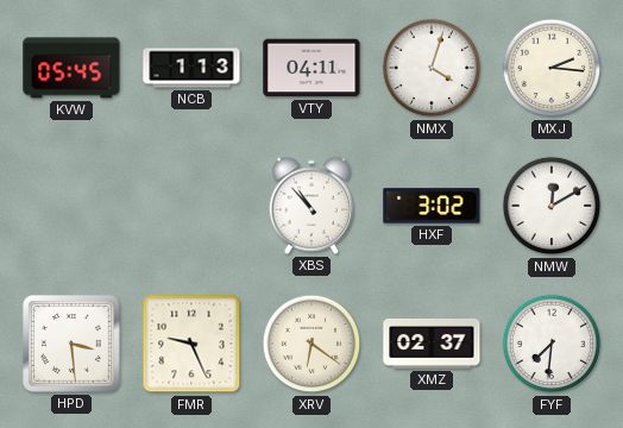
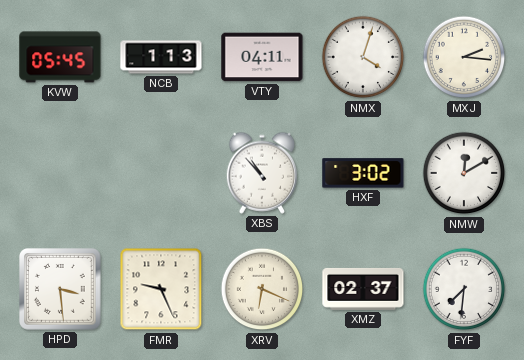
XRV: 6:21 -> 6:19
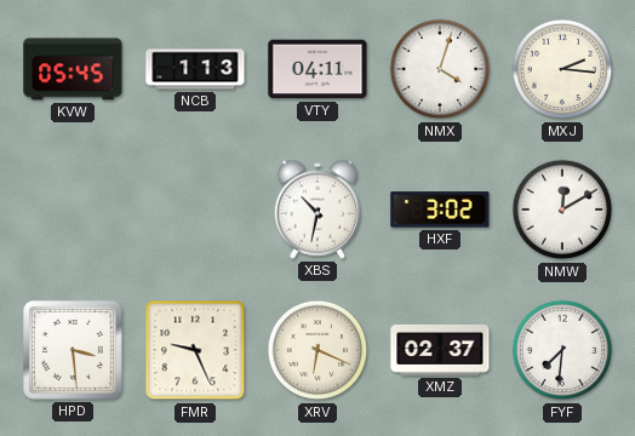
XBS: 10:53 -> 10:32
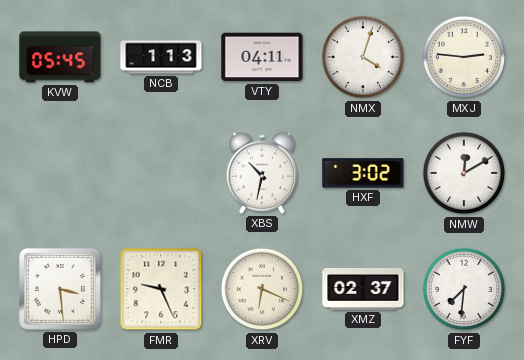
MXJ: 2:16 -> 2:46
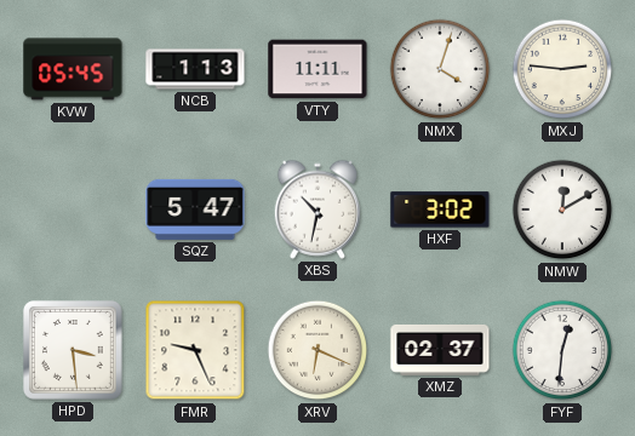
VTY: 04:11 -> 11:11
SQZ: none -> 5:47
FYF: 7:31 -> 12:31
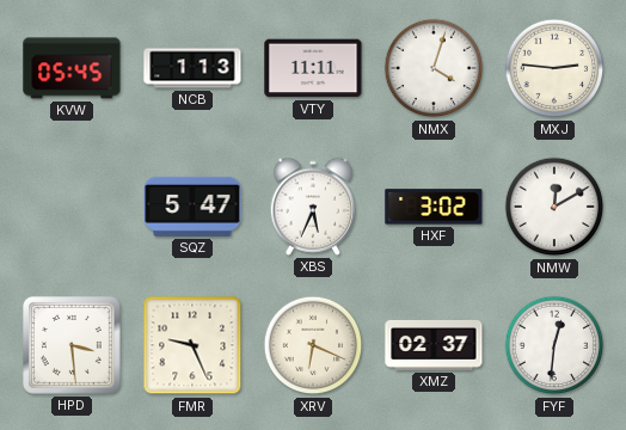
XBS: 10:32 -> 5:34
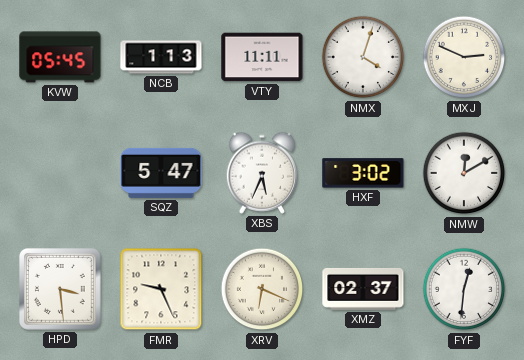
MXJ: 2:46 -> 2:49
